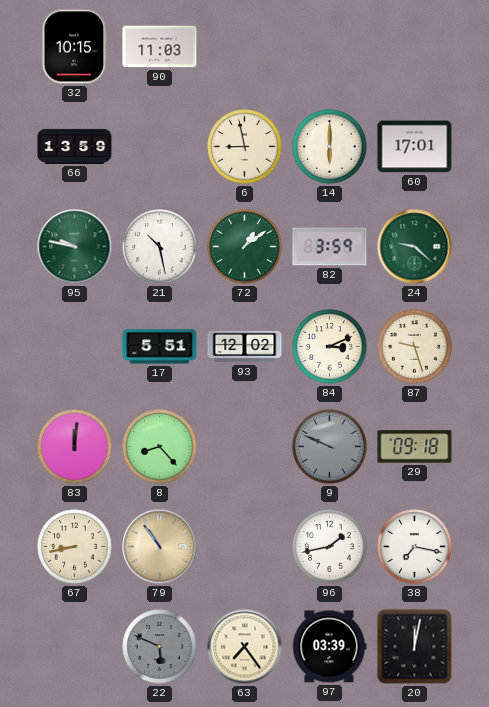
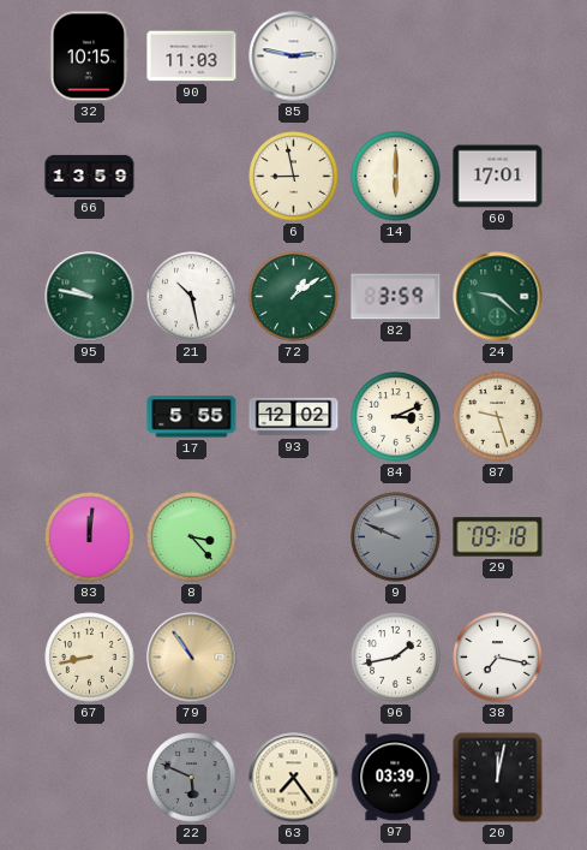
85: none -> 2:47
17: 5:51 -> 5:55
8: 8:23 -> 3:23
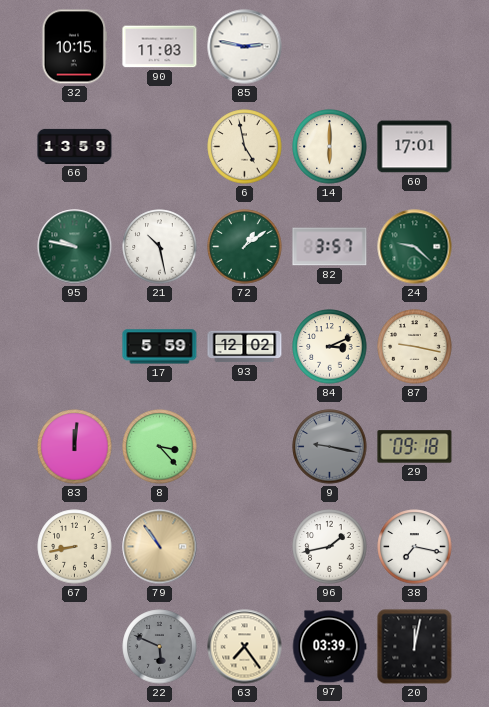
6: 8:58 -> 4:58
82: 3:59 -> 3:57
17: 5:55 -> 5:59
87: 9:27 -> 9:17
9: 9:49 -> 9:17
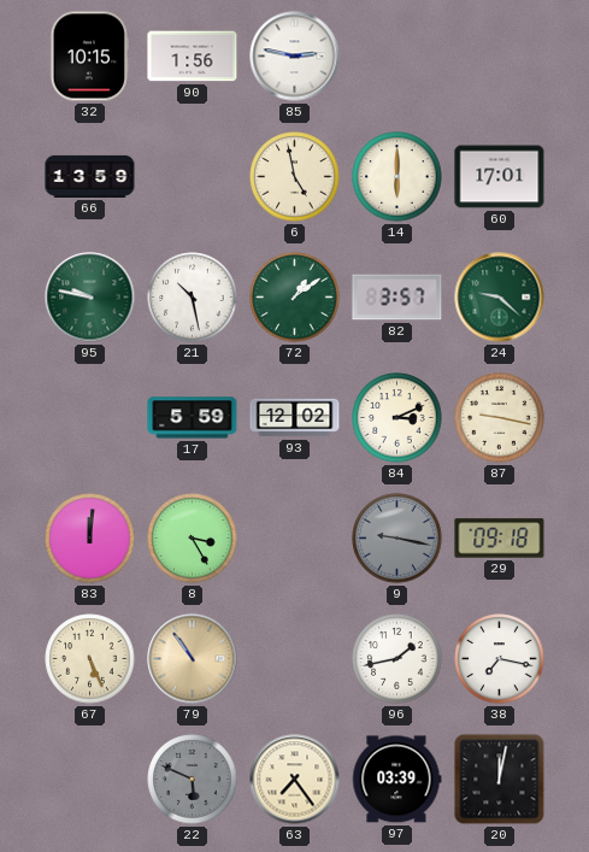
90: 11:03 -> 1:56
8: 3:23 -> 3:25
67: 8:43 -> 5:26
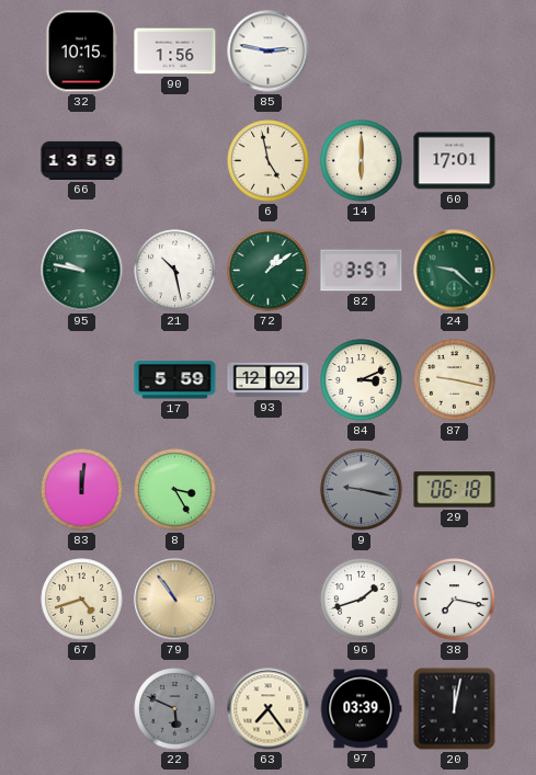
29: 09:18 -> 06:18
67: 5:26 -> 4:42
96: 1:43 -> 1:42
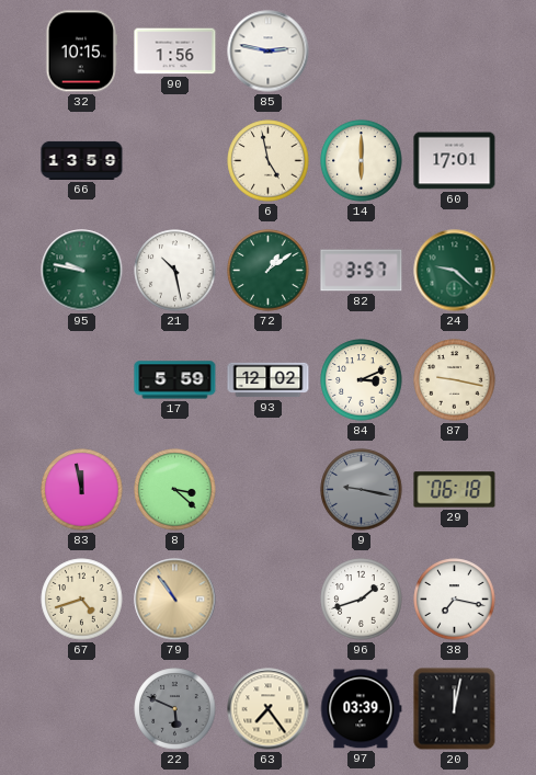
83: 12:01 -> 11:58
8: 3:25 -> 3:22
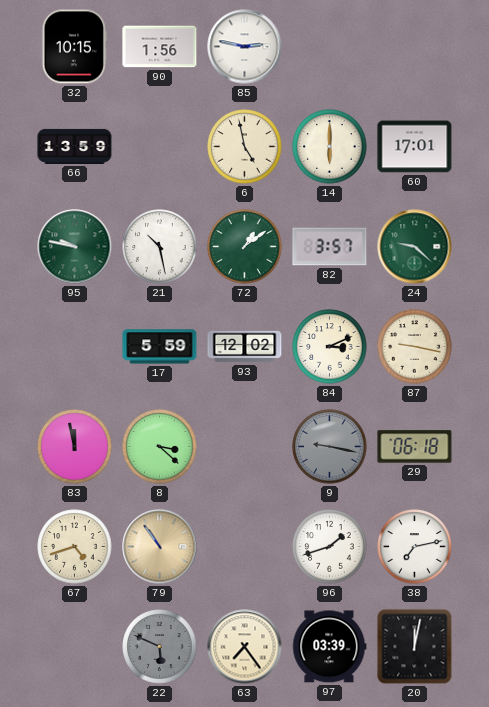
38: 7:17 -> 7:13
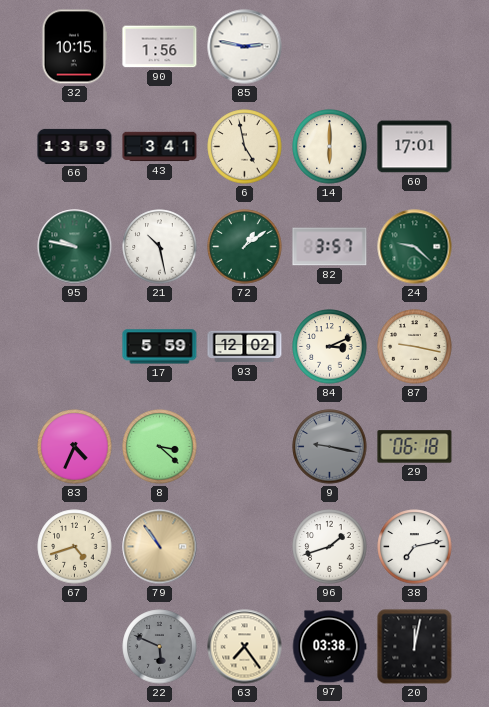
43: none -> 3:41
83: 11:58 -> 4:34
97: 03:39 -> 03:38
